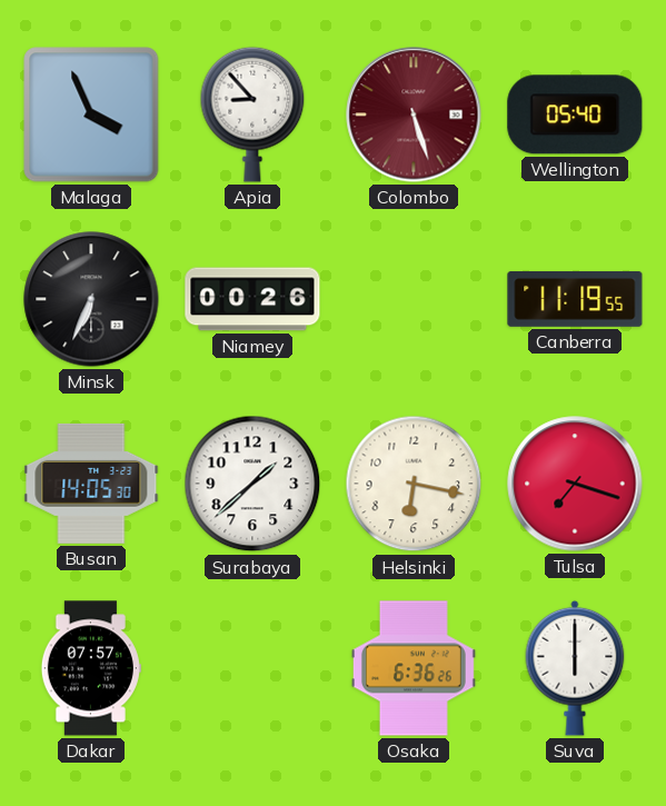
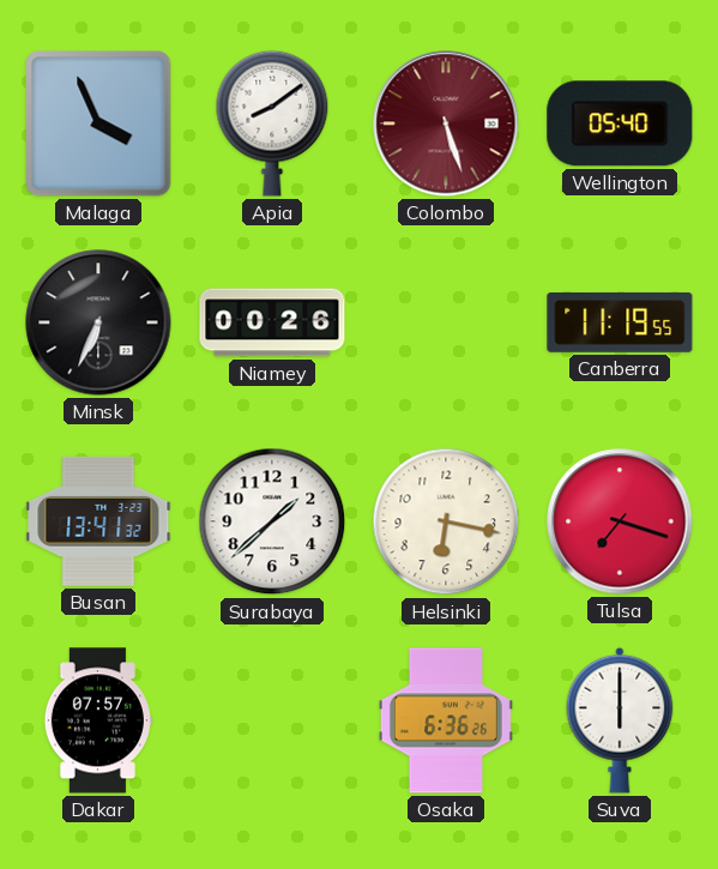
Apia: 8:53 -> 8:09
Busan: 14:05 -> 13:41
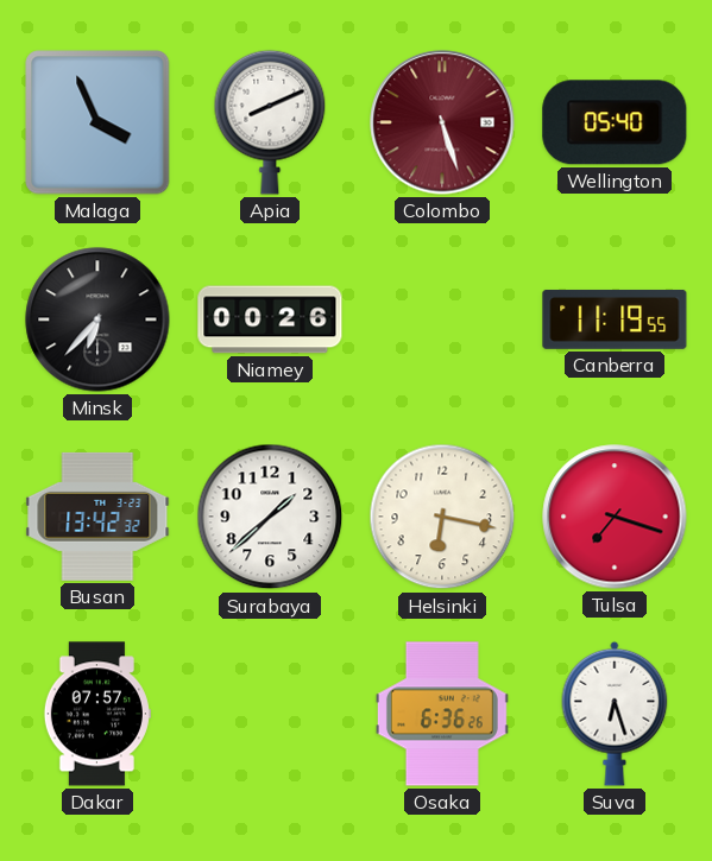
Apia: 8:09 -> 8:11
Minsk: 6:34 -> 6:37
Busan: 13:41 -> 13:42
Suva: 6:00 -> 6:27
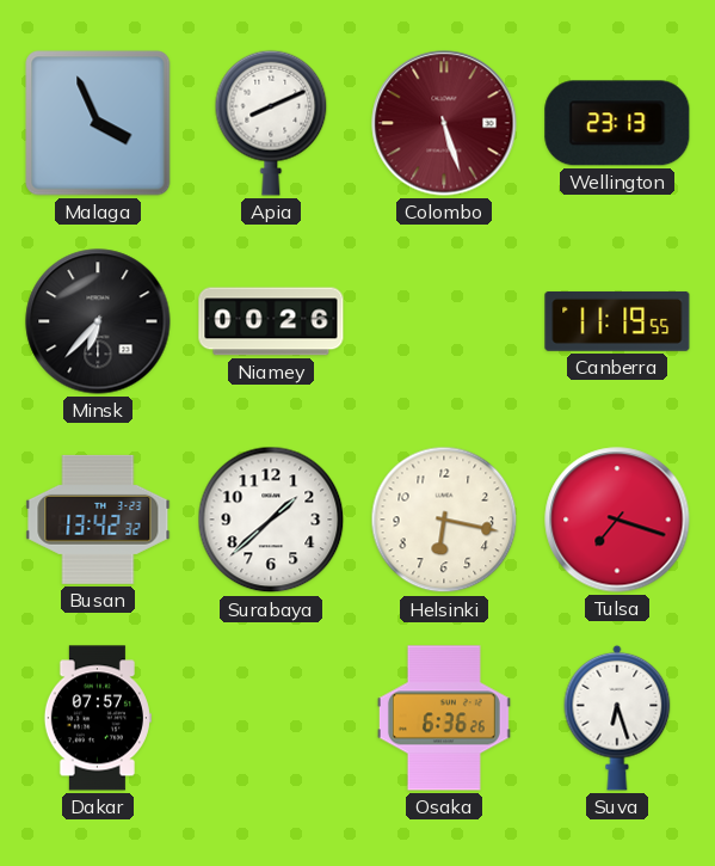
Wellington: 05:40 -> 23:13
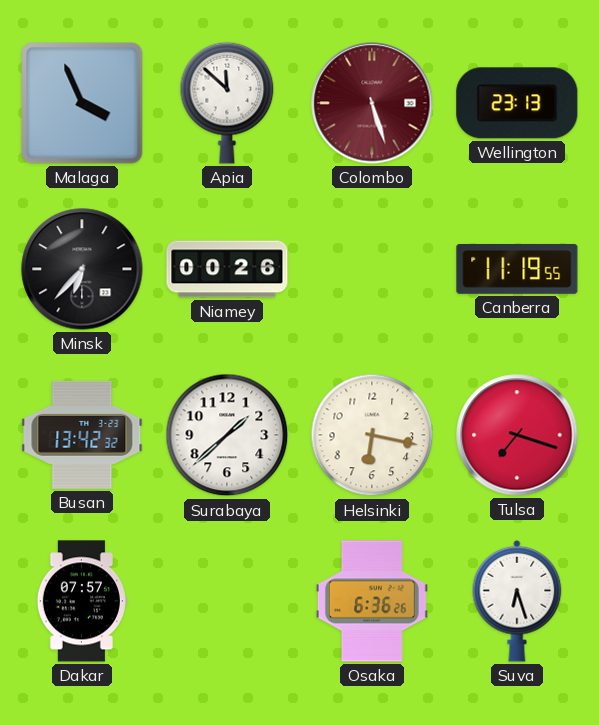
Apia: 8:11 -> 11:52
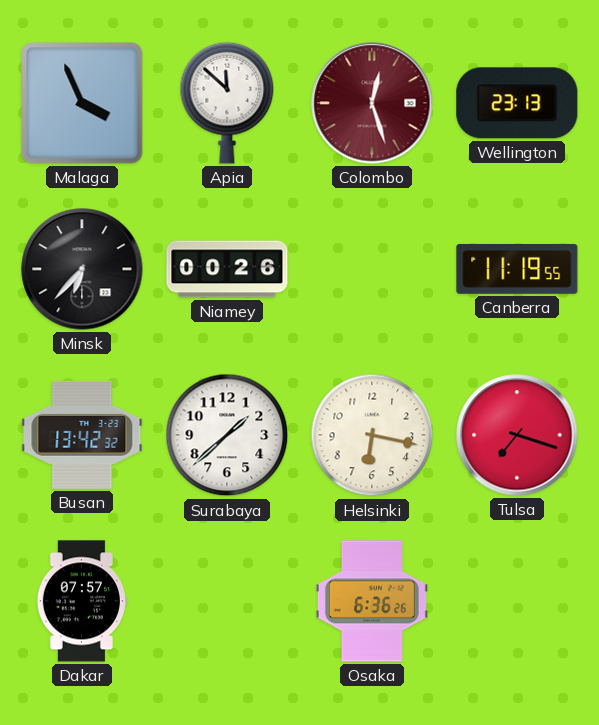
Colombo: 5:27 -> 12:27
Suva: 6:27 -> none
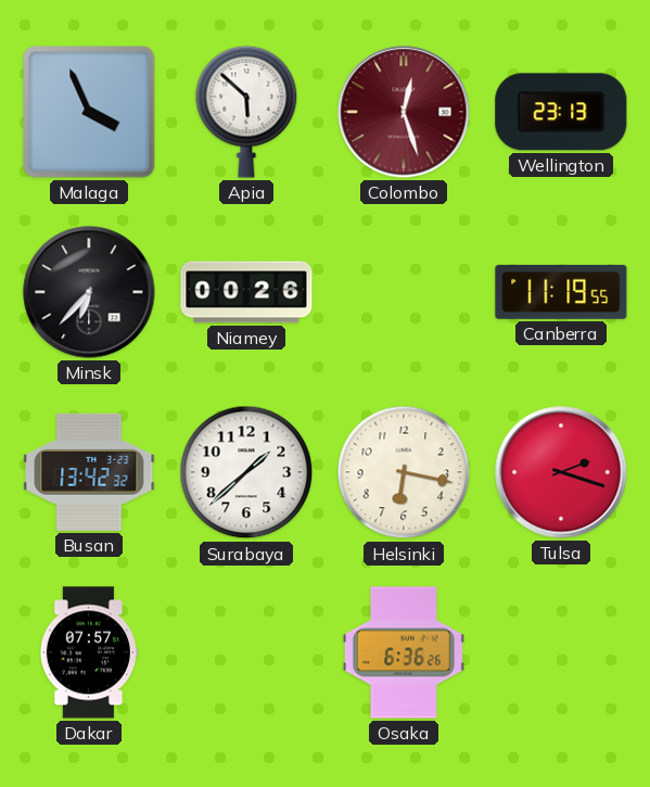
Apia: 11:52 -> 5:52
Tulsa: 7:18 -> 2:18
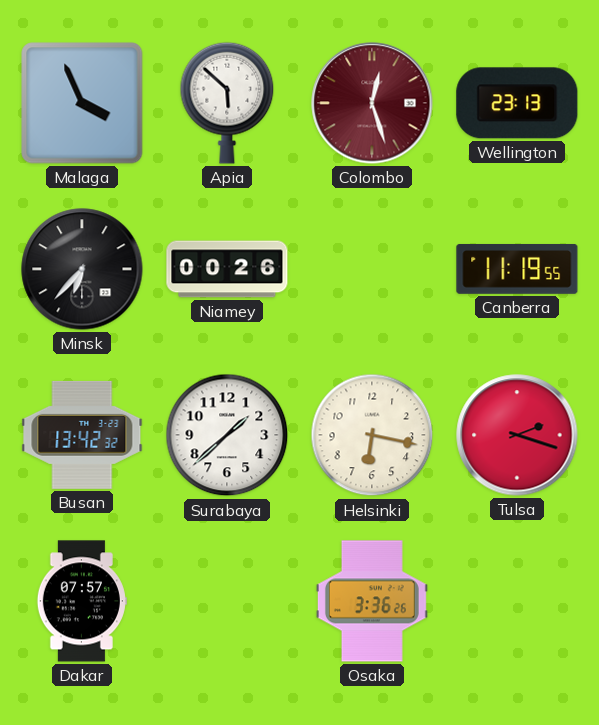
Osaka: 6:36 -> 3:36
